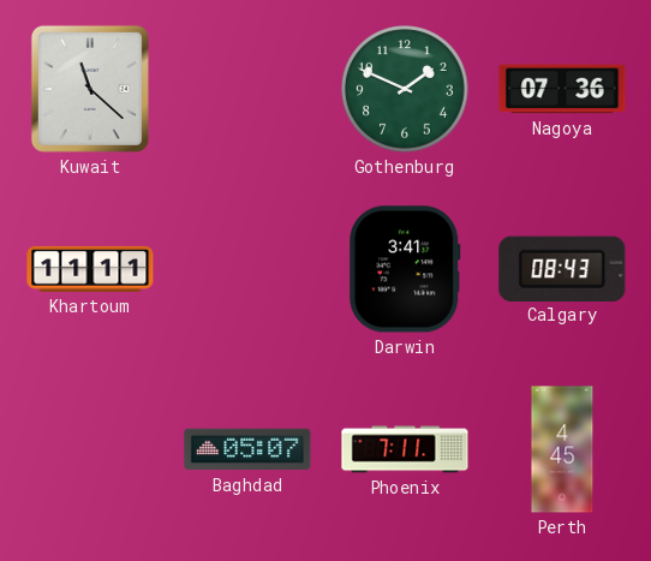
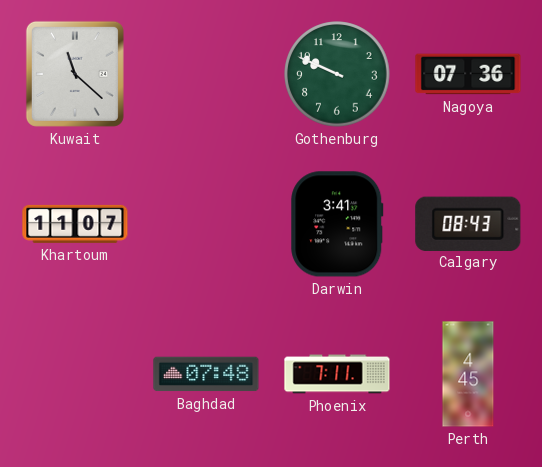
Gothenburg: 1:49 -> 9:49
Khartoum: 11:11 -> 11:07
Baghdad: 05:07 -> 07:48
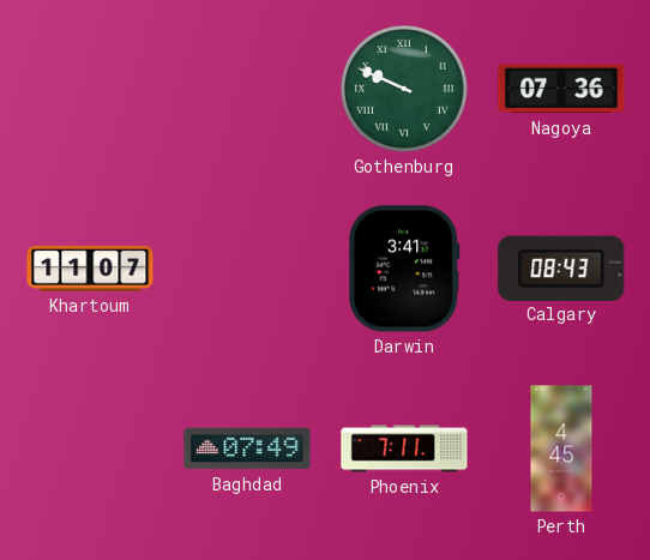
Kuwait: 11:22 -> none
Gothenburg numerals: Arabic -> Roman
Baghdad: 07:48 -> 07:49
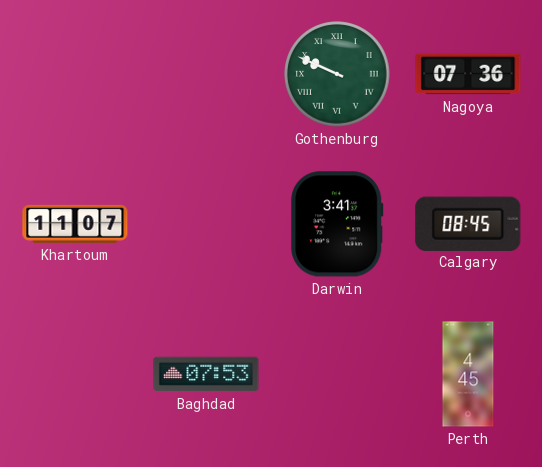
Calgary: 08:43 -> 08:45
Baghdad: 07:49 -> 07:53
Phoenix: 7:11 -> none
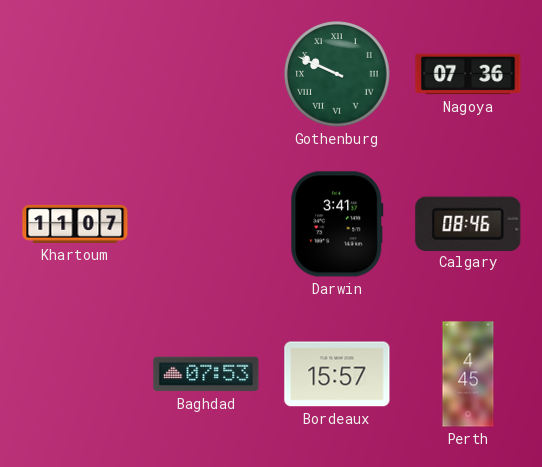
Calgary: 08:45 -> 08:46
Bordeaux: none -> 15:57
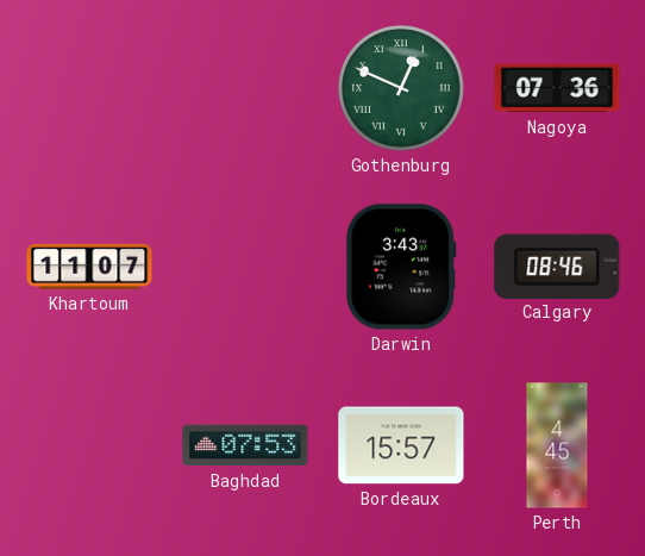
Gothenburg: 9:49 -> 12:49
Darwin: 3:41 -> 3:43
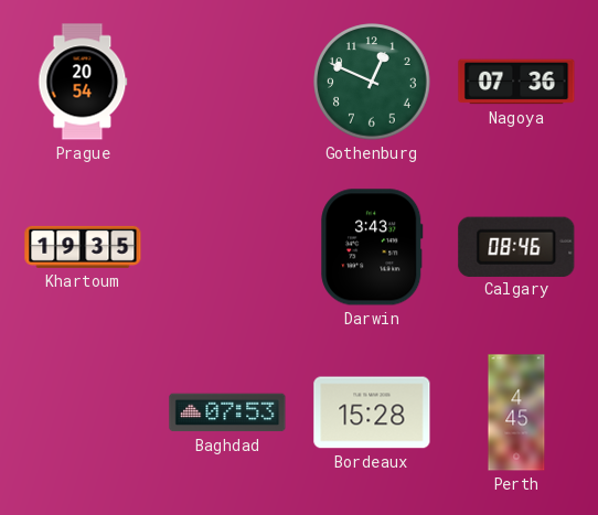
Prague: none -> 20:54
Gothenburg numerals: Roman -> Arabic
Khartoum: 11:07 -> 19:35
Bordeaux: 15:57 -> 15:28
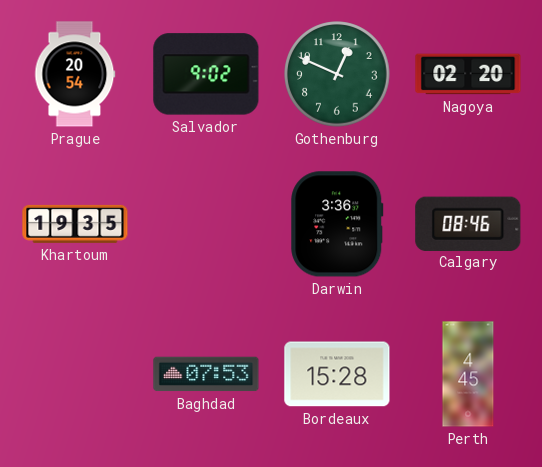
Salvador: none -> 9:02
Nagoya: 07:36 -> 02:20
Darwin: 3:43 -> 3:36
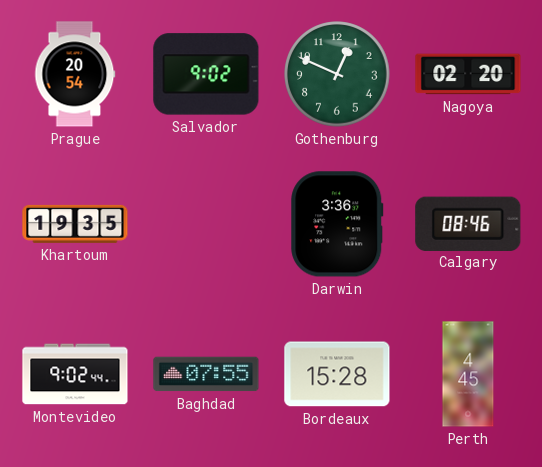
Montevideo: none -> 9:02
Baghdad: 07:53 -> 07:55
